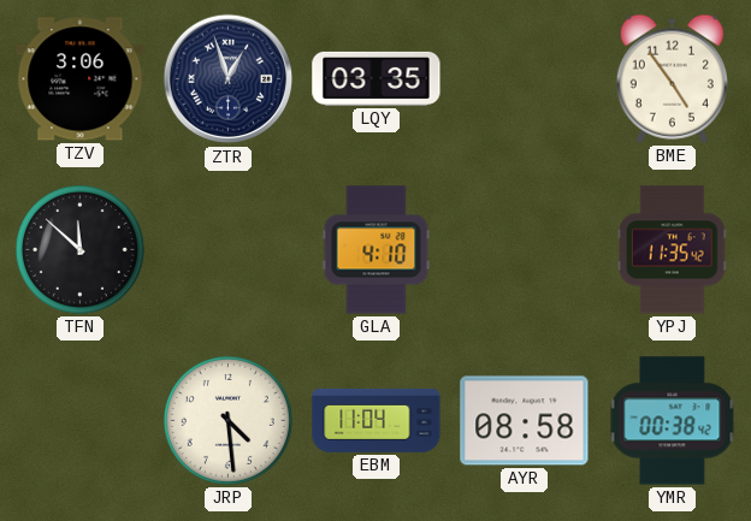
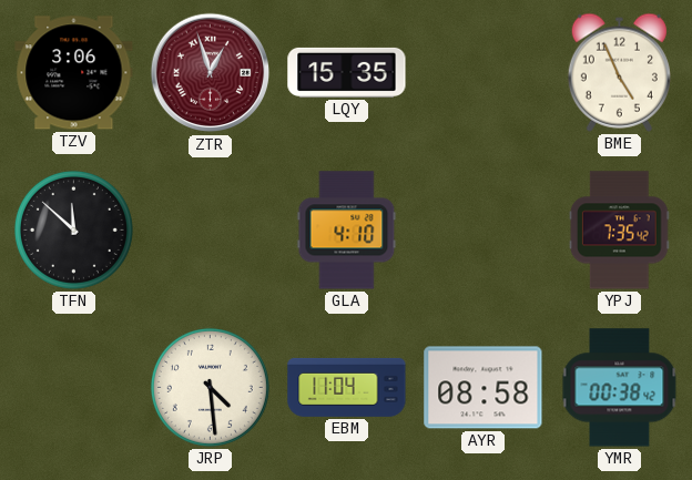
ZTR dial: navy -> burgundy
LQY: 03:35 -> 15:35
BME: 4:54 -> 4:56
YPJ: 11:35 -> 7:35
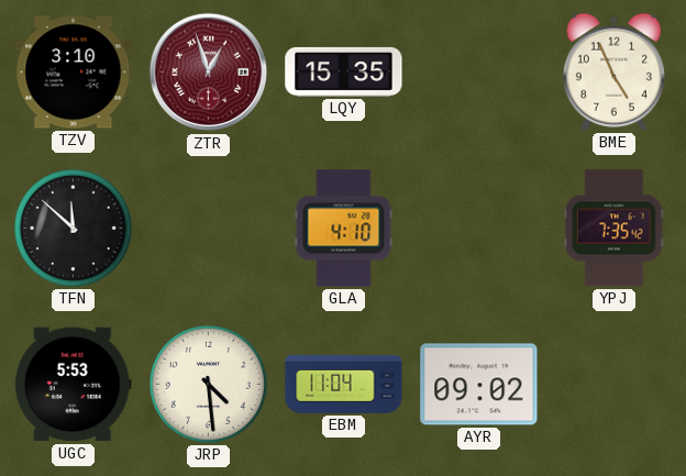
TZV: 3:06 -> 3:10
UGC: none -> 5:53
AYR: 08:58 -> 09:02
YMR: 00:38 -> none
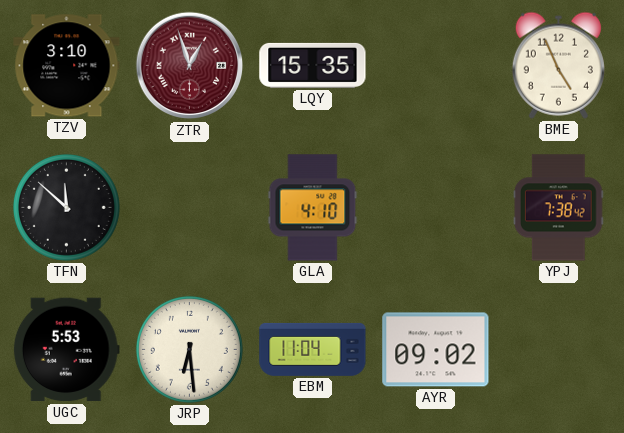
YPJ: 7:35 -> 7:38
JRP: 4:29 -> 6:29
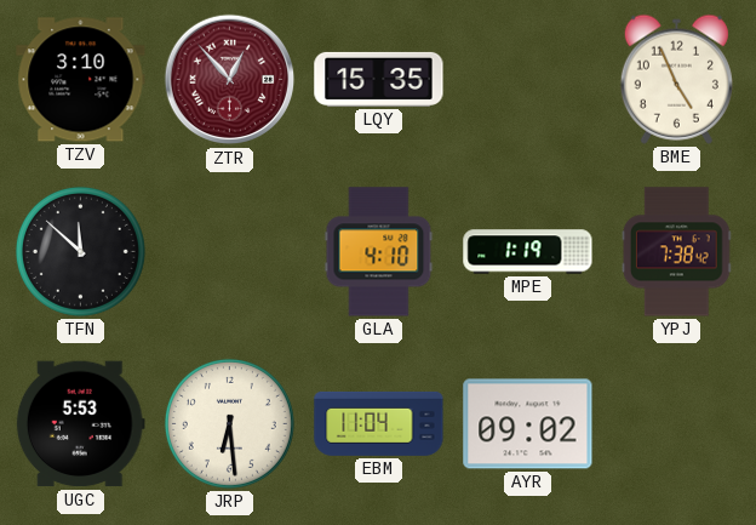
ZTR: 12:57 -> 12:53
MPE: none -> 1:19
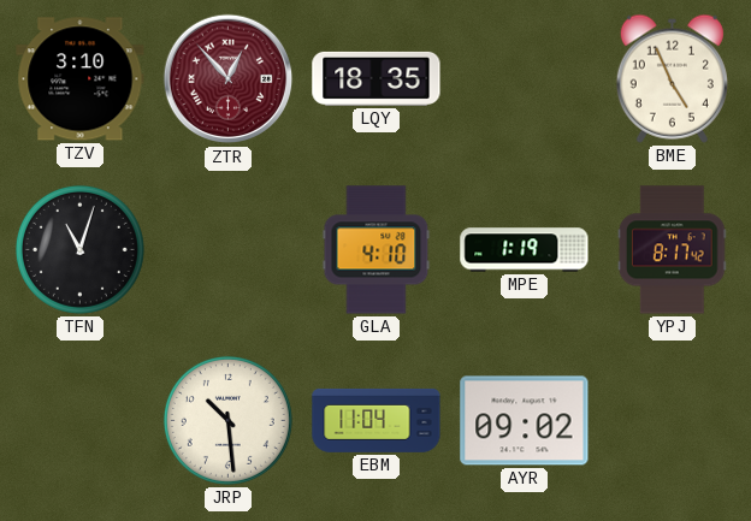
LQY: 15:35 -> 18:35
TFN: 11:52 -> 11:03
YPJ: 7:38 -> 8:17
UGC: 5:53 -> none
JRP: 6:29 -> 10:29
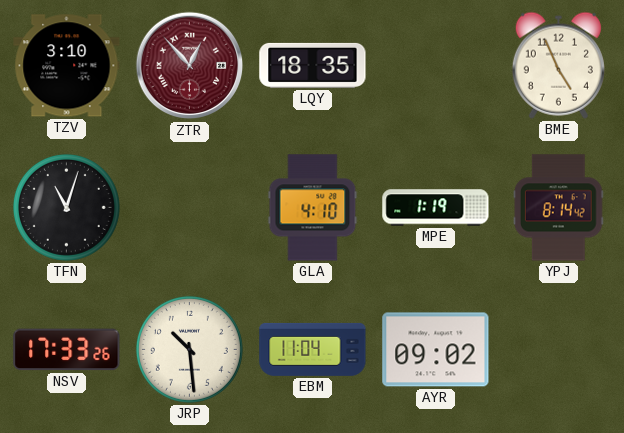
YPJ: 8:17 -> 8:14
NSV: none -> 17:33
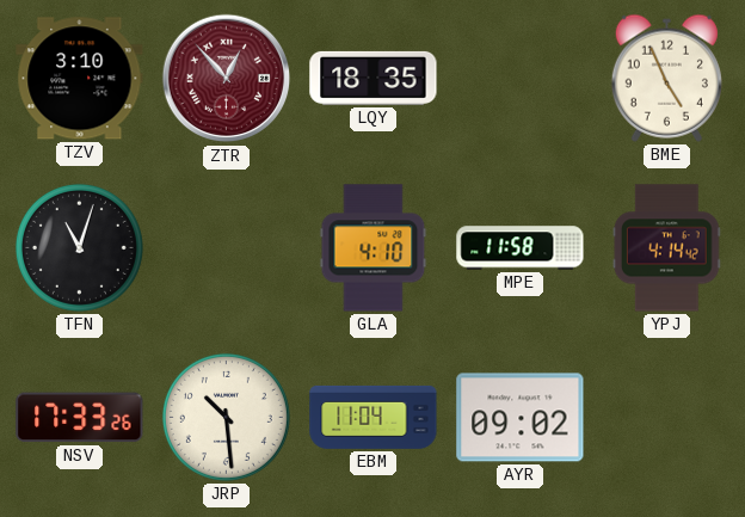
MPE: 1:19 -> 11:58
YPJ: 8:14 -> 4:14
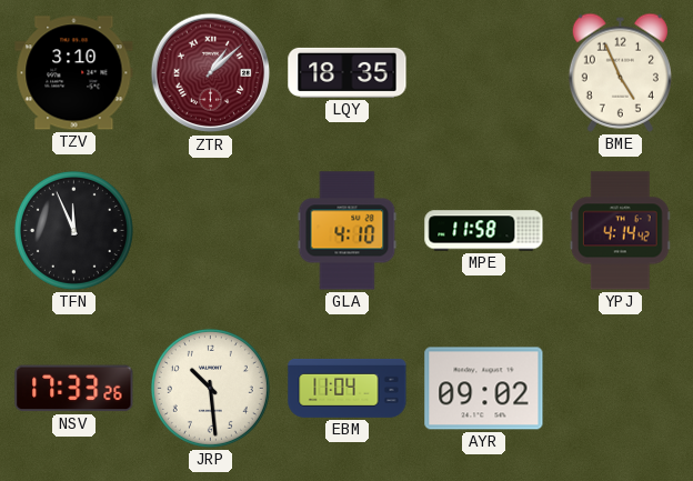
ZTR: 12:53 -> 1:08
TFN: 11:03 -> 11:56
